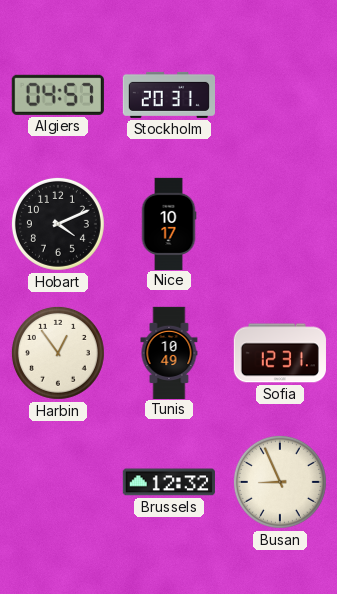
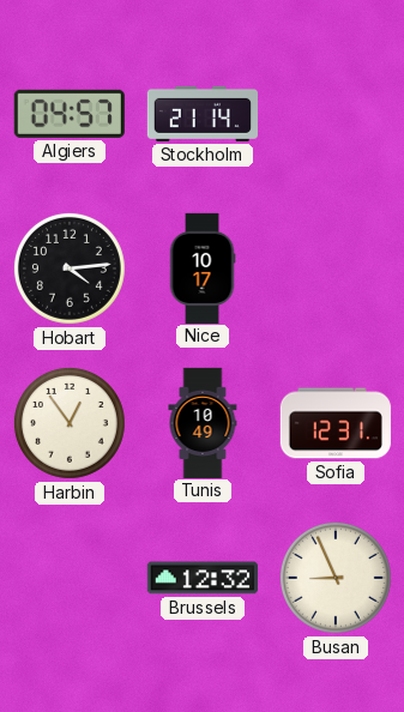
Stockholm: 20:31 -> 21:14
Hobart: 4:11 -> 4:14
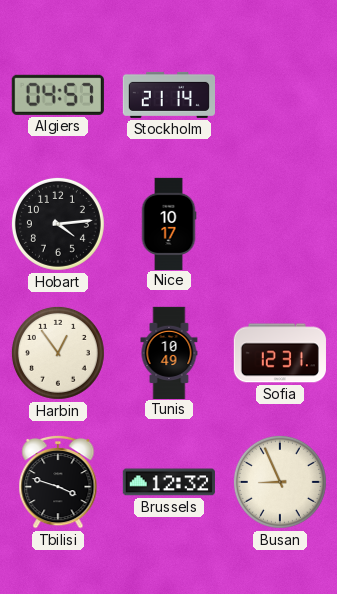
Tbilisi: none -> 3:48
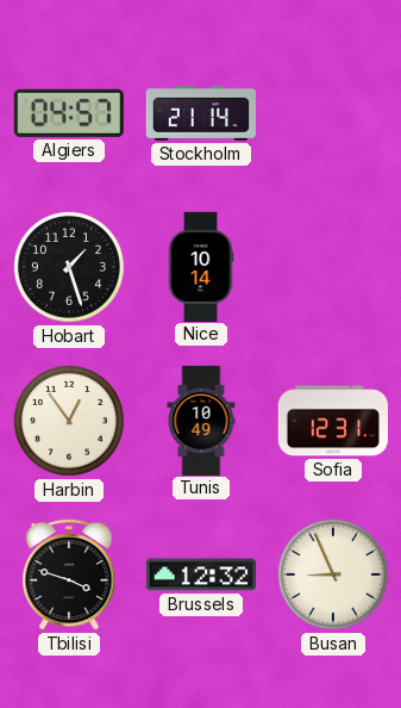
Hobart: 4:14 -> 1:27
Nice: 10:17 -> 10:14
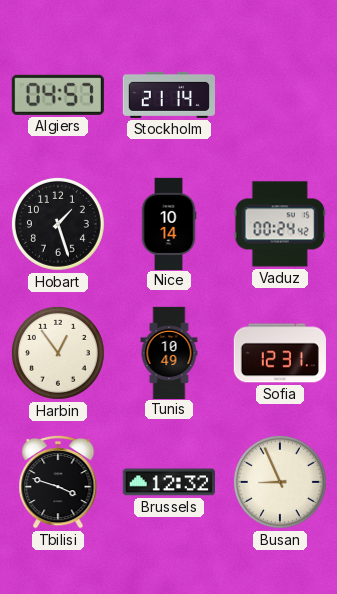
Vaduz: none -> 00:24
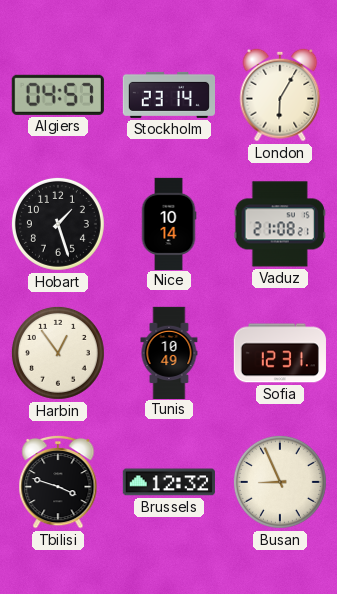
Stockholm: 21:14 -> 23:14
London: none -> 6:05
Vaduz: 00:24 -> 21:08
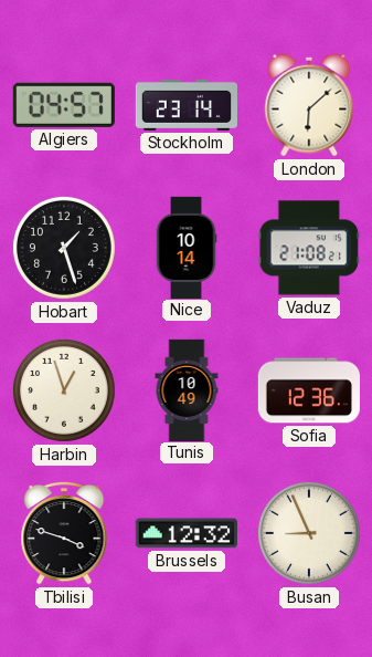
London: 6:05 -> 6:08
Harbin: 12:54 -> 12:57
Sofia: 12:31 -> 12:36
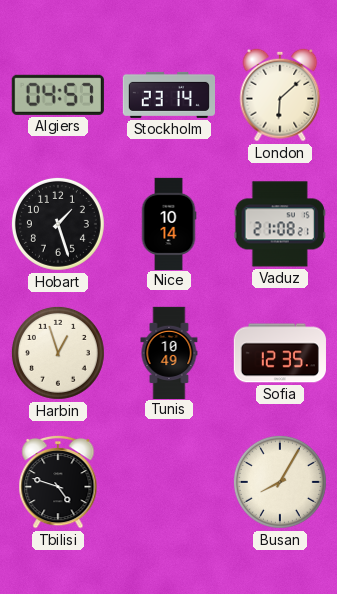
Sofia: 12:36 -> 12:35
Tbilisi: 3:48 -> 4:48
Brussels: 12:32 -> none
Busan: 8:56 -> 8:05
